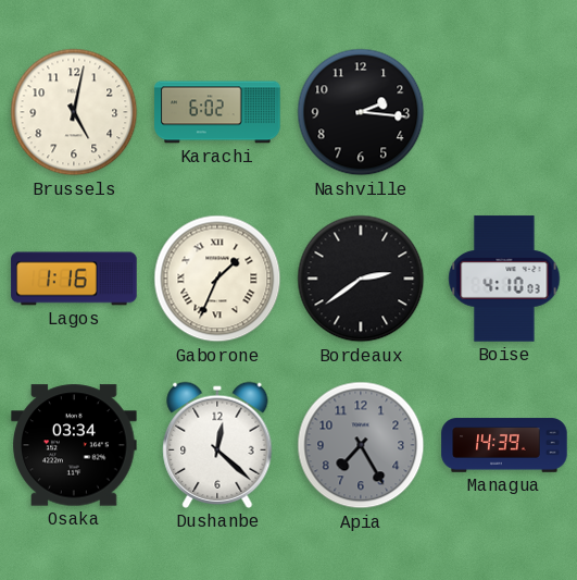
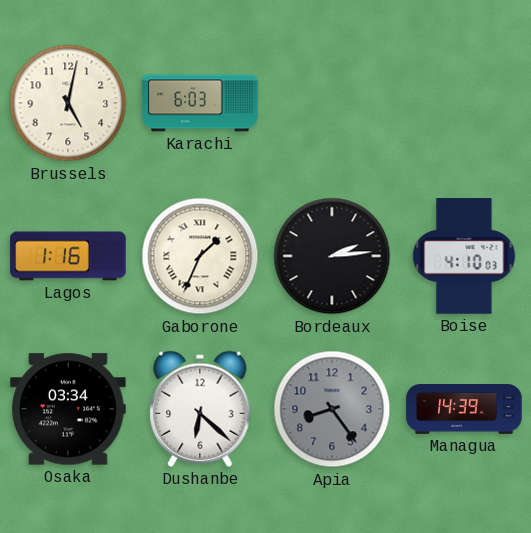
Karachi: 6:02 -> 6:03
Nashville: 2:16 -> none
Bordeaux: 2:39 -> 2:14
Dushanbe: 12:22 -> 6:22
Apia: 7:25 -> 8:24
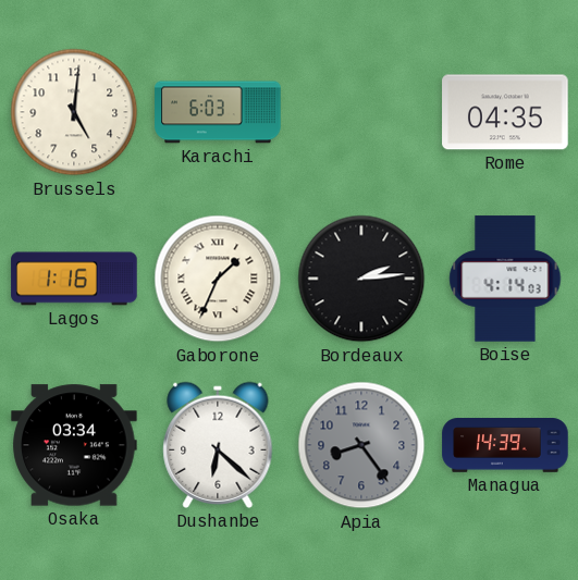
Brussels: 5:02 -> 5:01
Rome: none -> 04:35
Boise: 4:10 -> 4:14
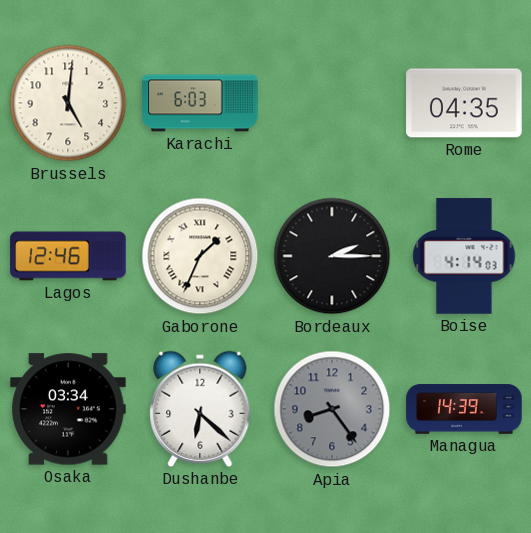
Lagos: 1:16 -> 12:46
Bordeaux: 2:14 -> 2:15
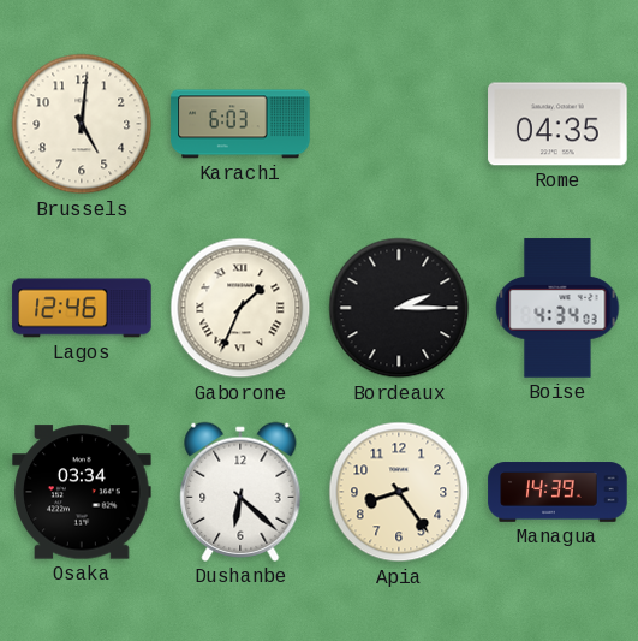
Boise: 4:14 -> 4:34
Apia dial: grey -> cream
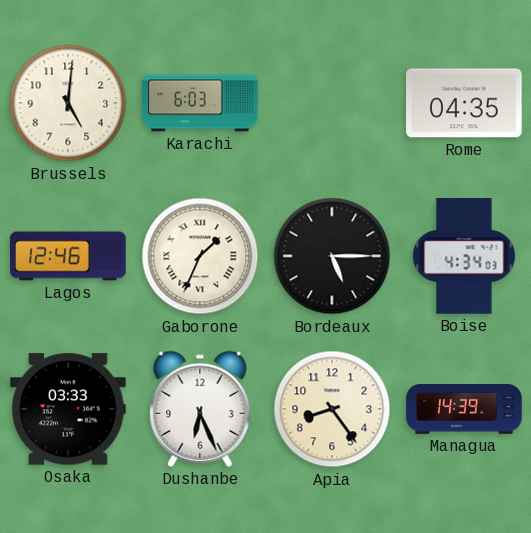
Bordeaux: 2:15 -> 5:15
Osaka: 03:34 -> 03:33
Dushanbe: 6:22 -> 6:26
